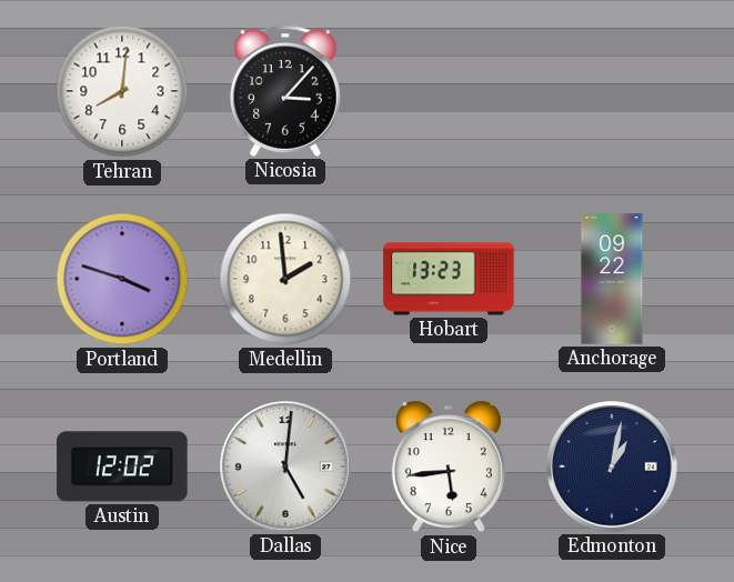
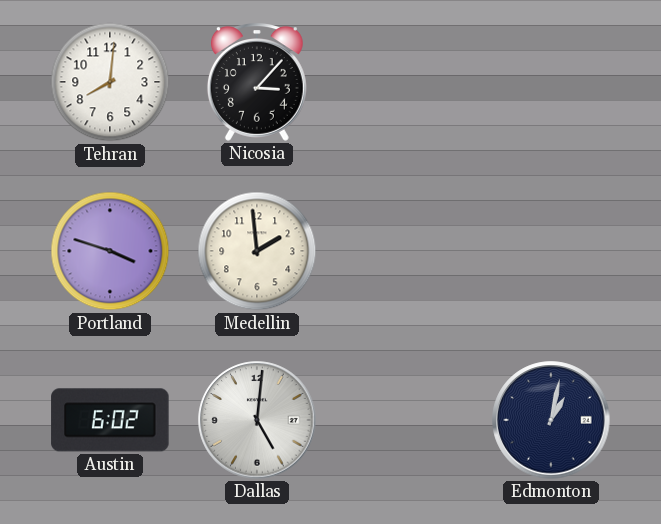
Hobart: 13:23 -> none
Anchorage: 09:22 -> none
Austin: 12:02 -> 6:02
Nice: 5:44 -> none
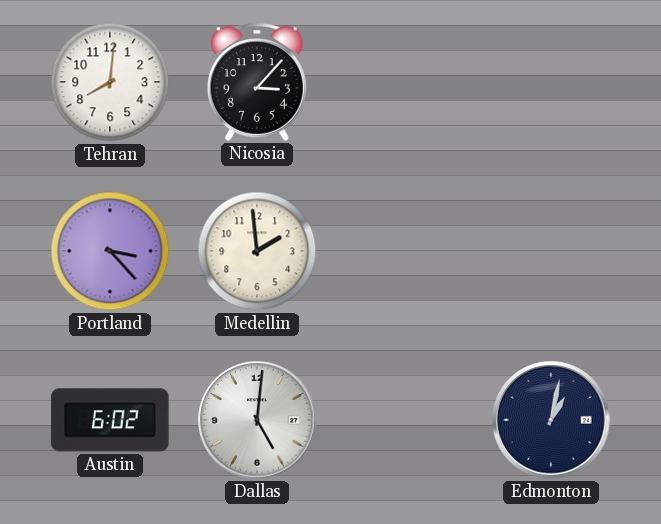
Portland: 3:48 -> 3:23
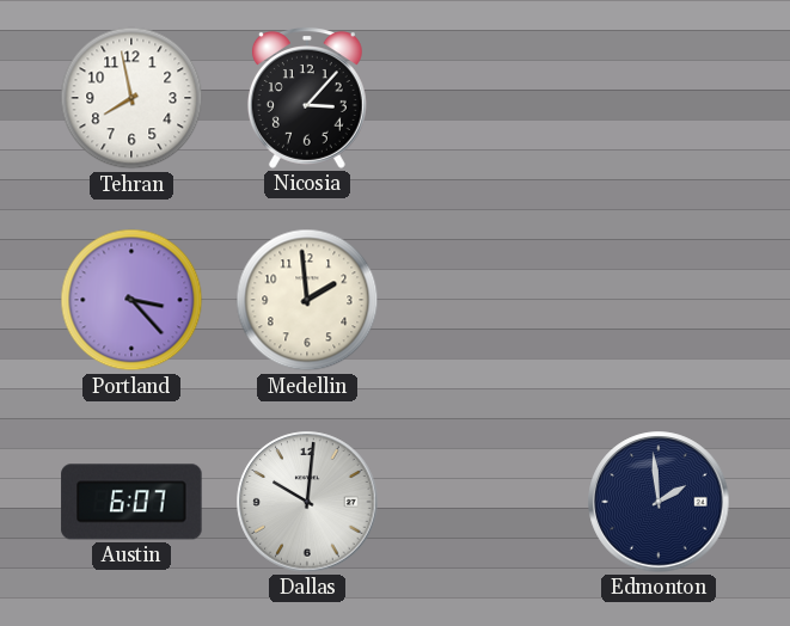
Tehran: 8:01 -> 7:58
Austin: 6:02 -> 6:07
Dallas: 5:01 -> 10:01
Edmonton: 1:02 -> 1:59
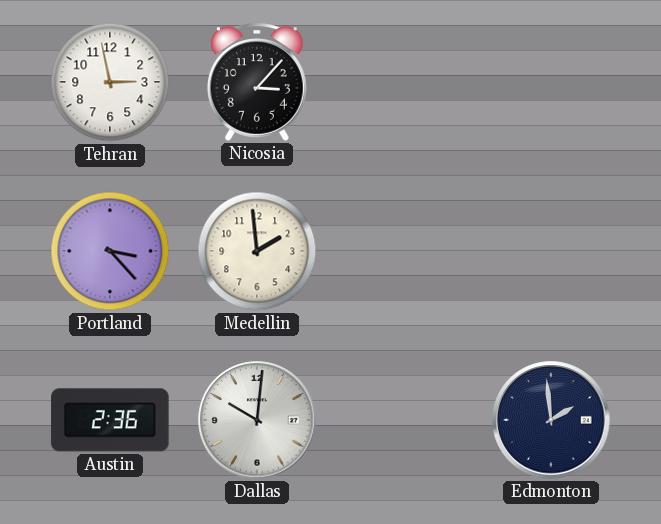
Tehran: 7:58 -> 2:58
Austin: 6:07 -> 2:36
